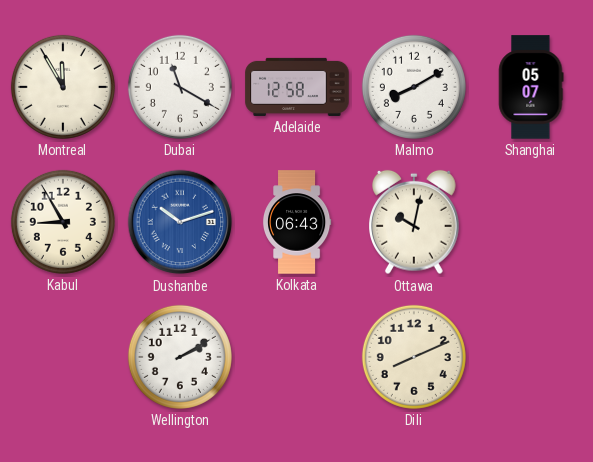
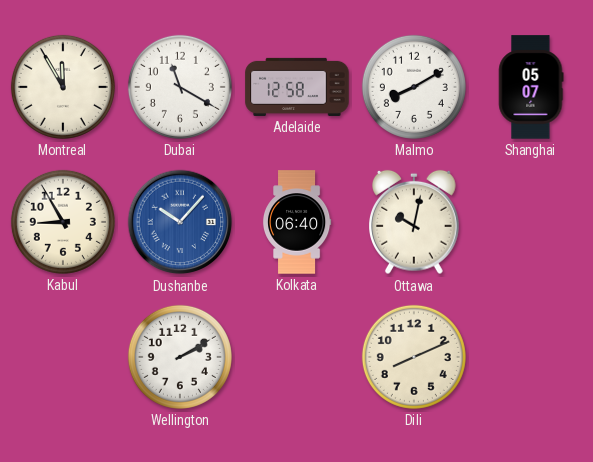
Dushanbe: 10:12 -> 10:07
Kolkata: 06:43 -> 06:40
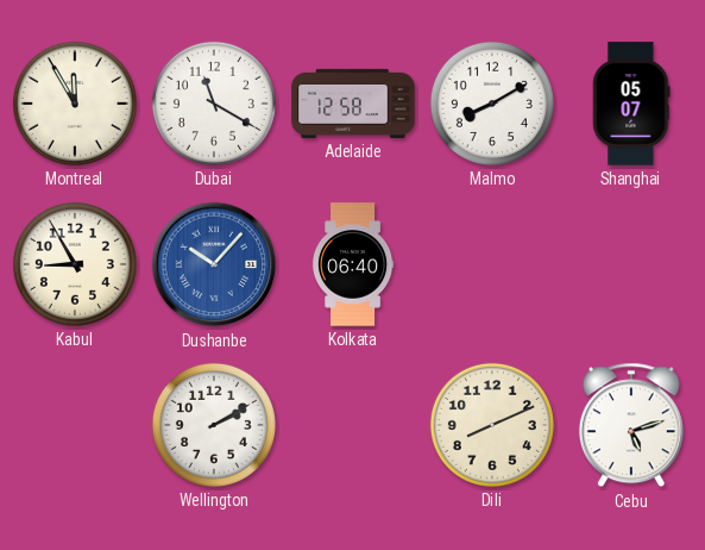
Ottawa: 10:02 -> none
Cebu: none -> 5:12
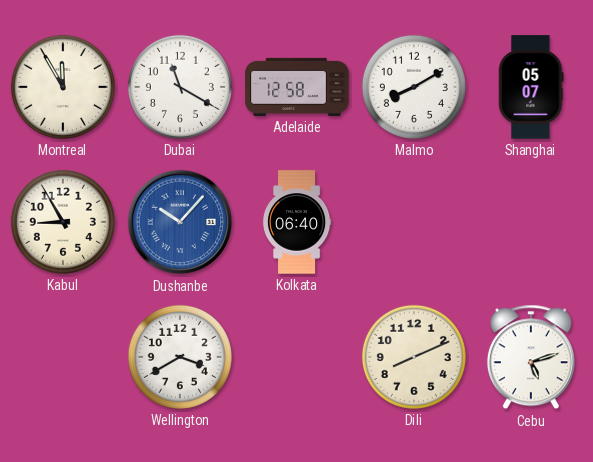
Wellington: 2:10 -> 3:40
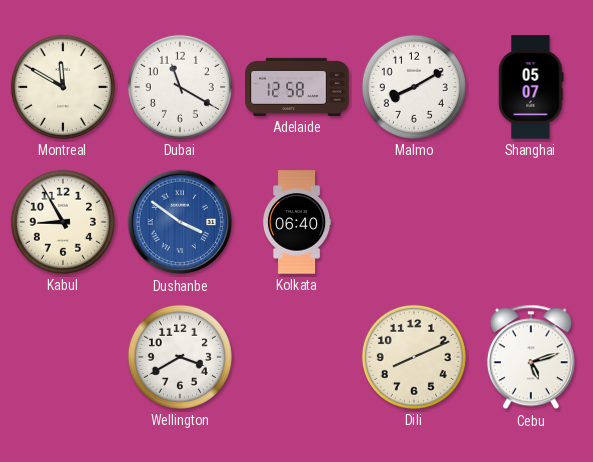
Montreal: 11:55 -> 11:50
Dushanbe: 10:07 -> 3:51
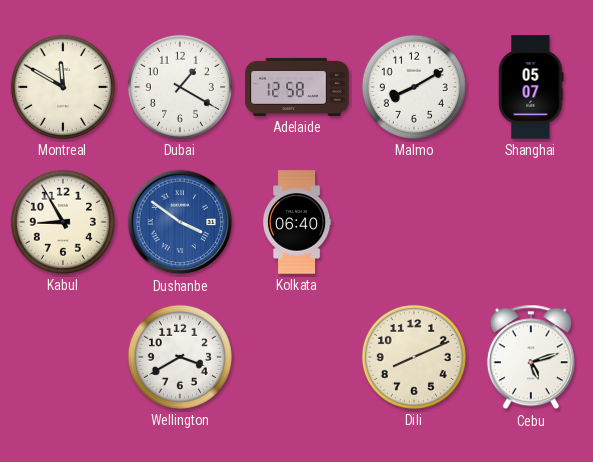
Dubai: 11:20 -> 1:20
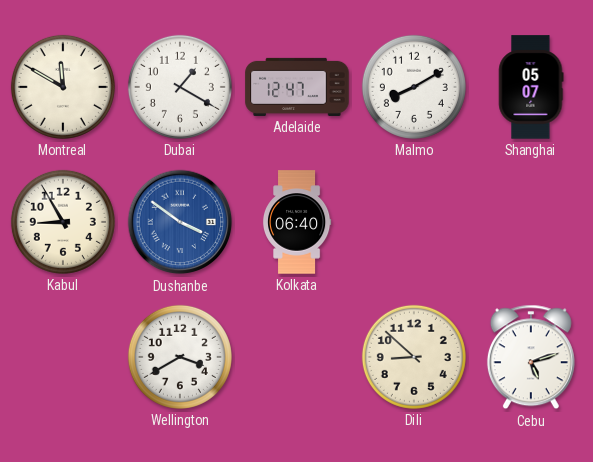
Adelaide: 12:58 -> 12:47
Dili: 8:11 -> 8:52
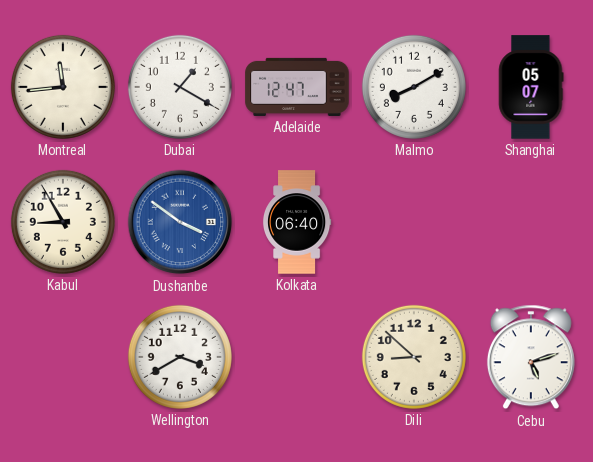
Montreal: 11:50 -> 11:44
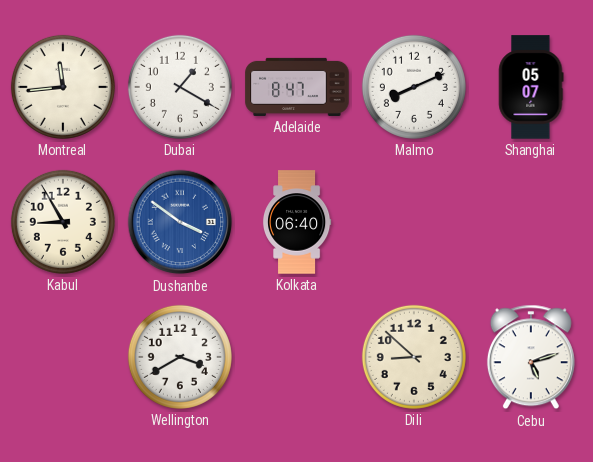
Adelaide: 12:47 -> 8:47
Malmo: 8:10 -> 8:11
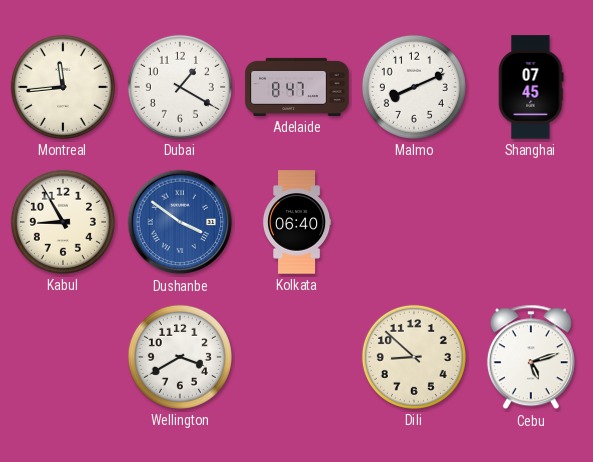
Shanghai: 05:07 -> 07:45
